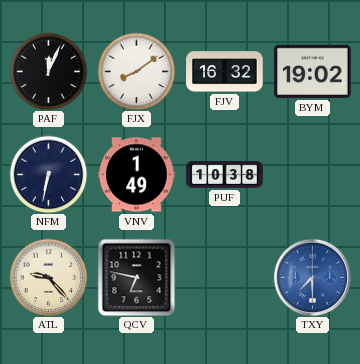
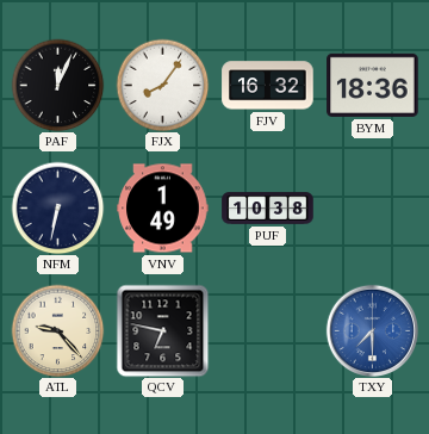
FJX: 8:09 -> 8:06
BYM: 19:02 -> 18:36
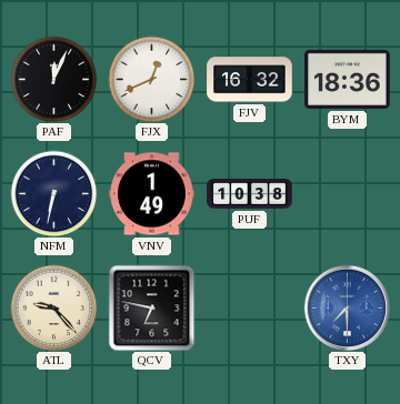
FJX: 8:06 -> 12:41
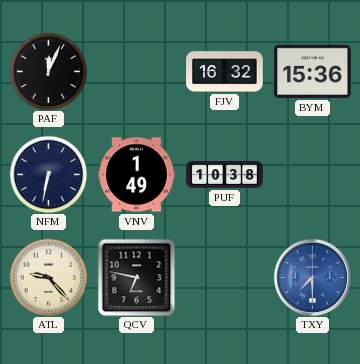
FJX: 12:41 -> none
BYM: 18:36 -> 15:36
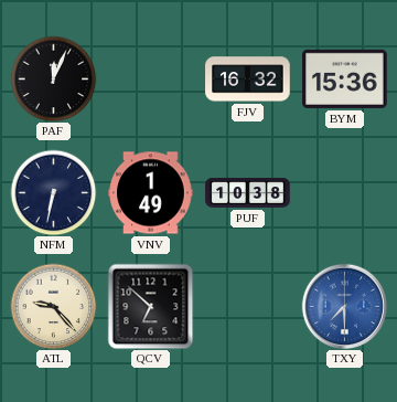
QCV: 6:47 -> 6:52
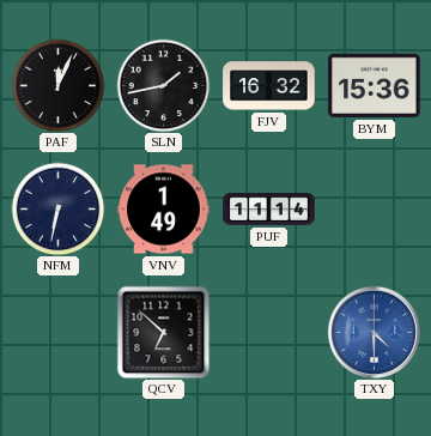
SLN: none -> 1:43
PUF: 10:38 -> 11:14
ATL: 9:23 -> none
TXY: 7:30 -> 4:30
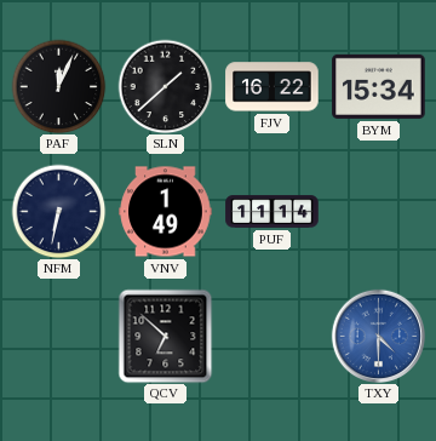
SLN: 1:43 -> 1:38
FJV: 16:32 -> 16:22
BYM: 15:36 -> 15:34
